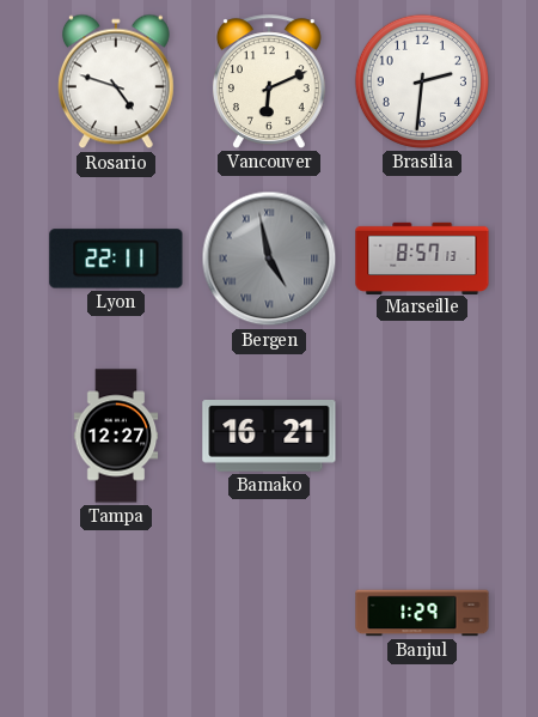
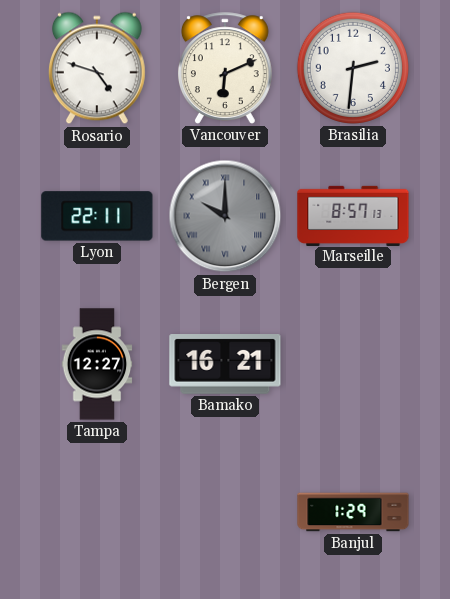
Bergen: 4:58 -> 10:00
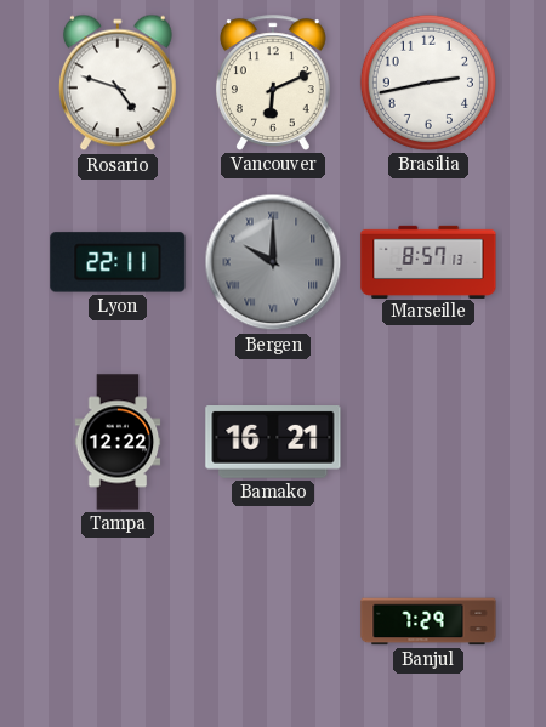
Brasilia: 2:31 -> 2:43
Tampa: 12:27 -> 12:22
Banjul: 1:29 -> 7:29
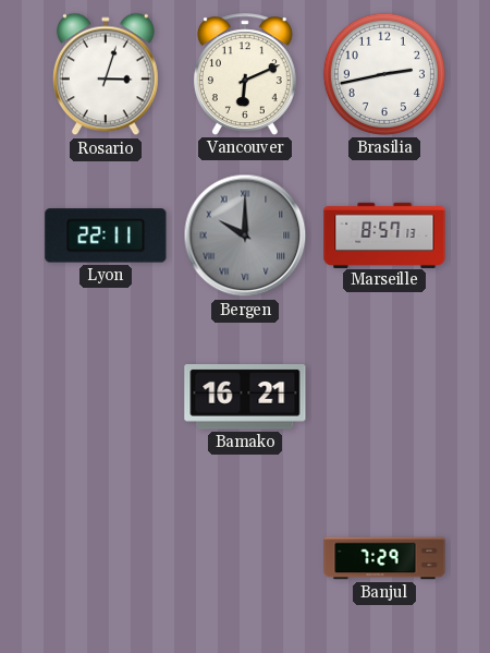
Rosario: 4:48 -> 3:03
Tampa: 12:22 -> none
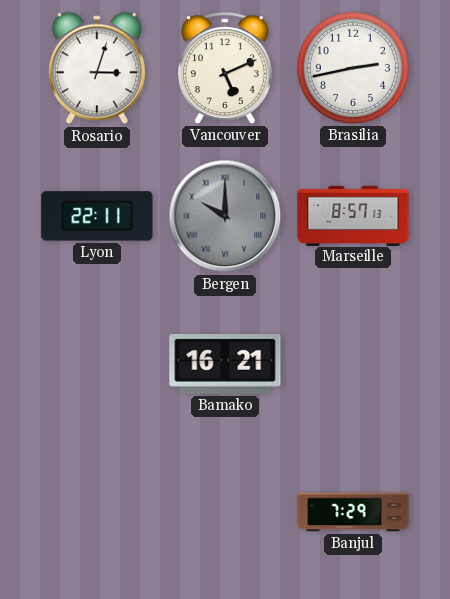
Vancouver: 6:11 -> 5:11
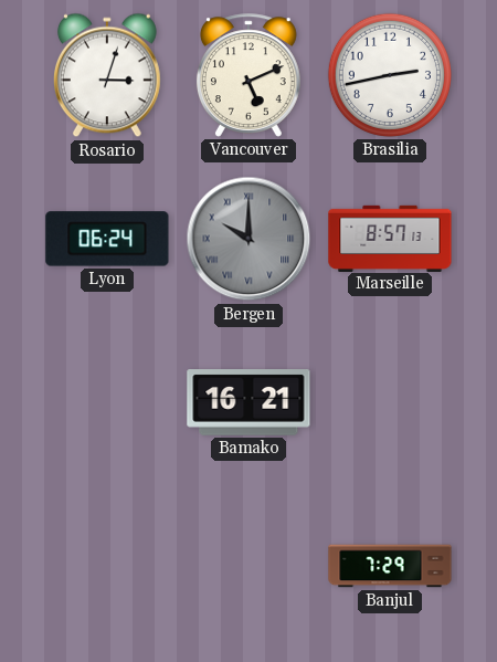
Lyon: 22:11 -> 06:24
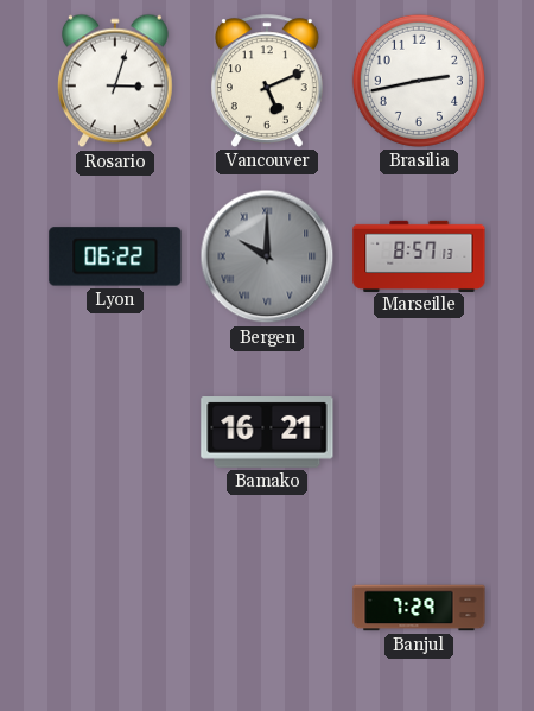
Lyon: 06:24 -> 06:22
